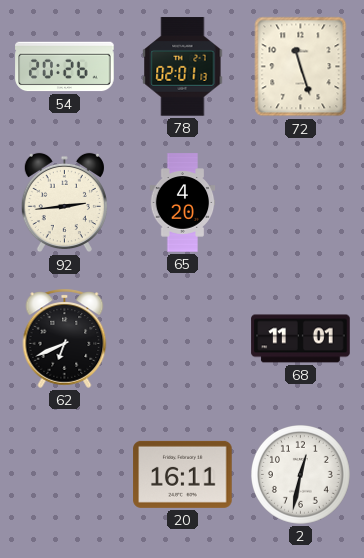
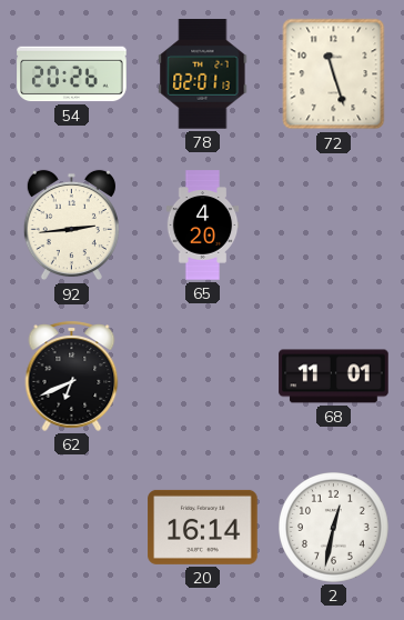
20: 16:11 -> 16:14
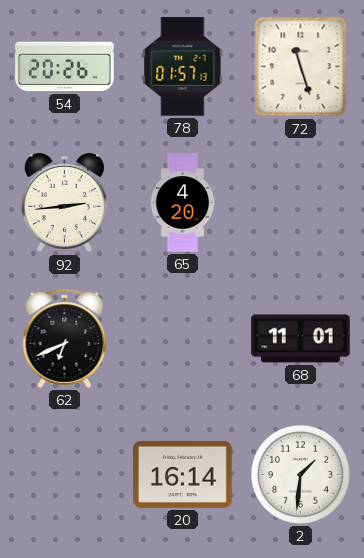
78: 02:01 -> 01:57
2: 12:32 -> 1:31
